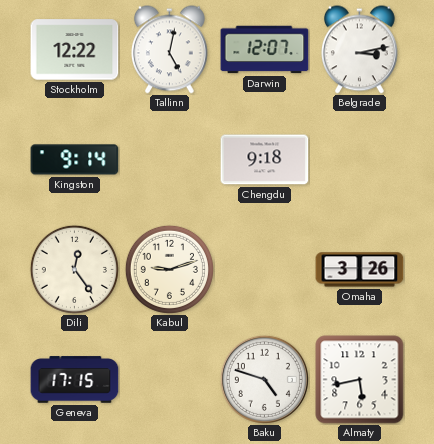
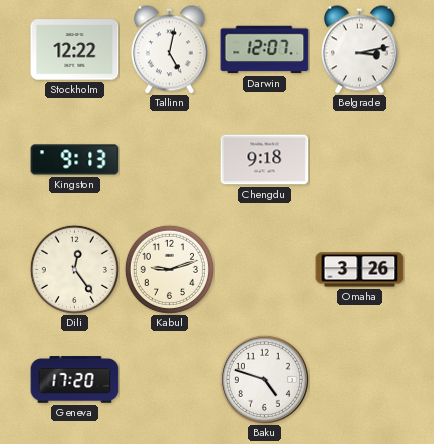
Kingston: 9:14 -> 9:13
Geneva: 17:15 -> 17:20
Almaty: 5:43 -> none
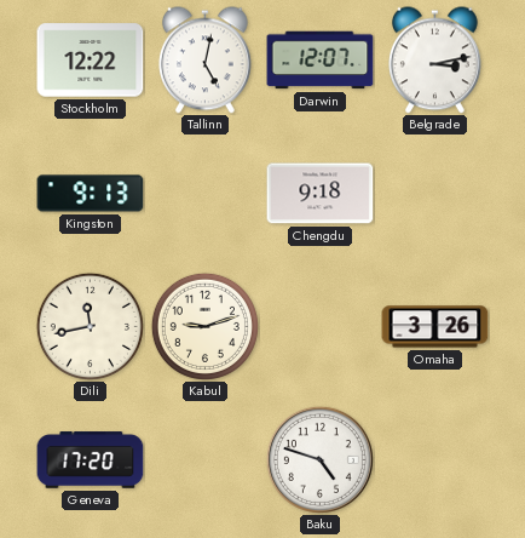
Dili: 12:24 -> 11:43
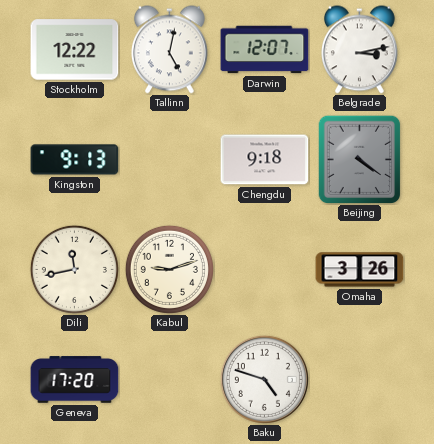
Beijing: none -> 4:21
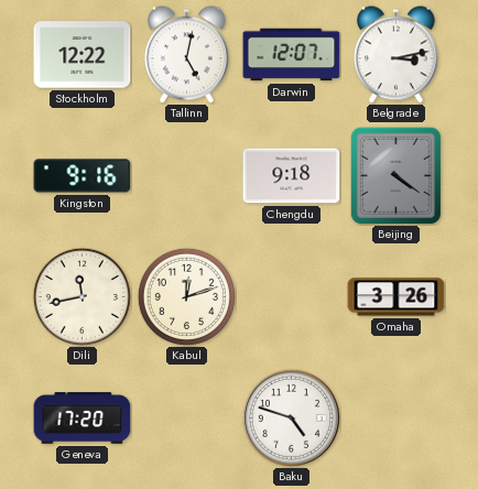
Kingston: 9:13 -> 9:16
Kabul: 9:12 -> 12:12
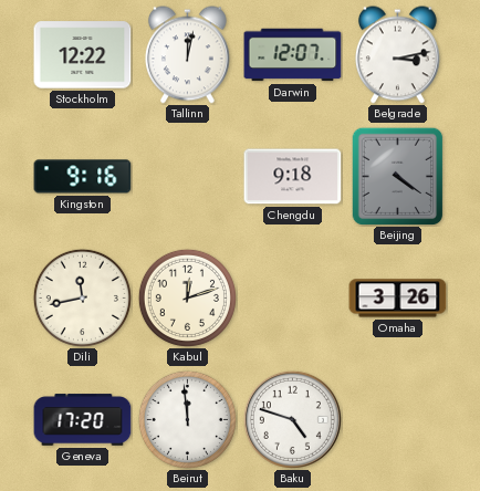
Tallinn: 5:02 -> 12:02
Beirut: none -> 11:59
